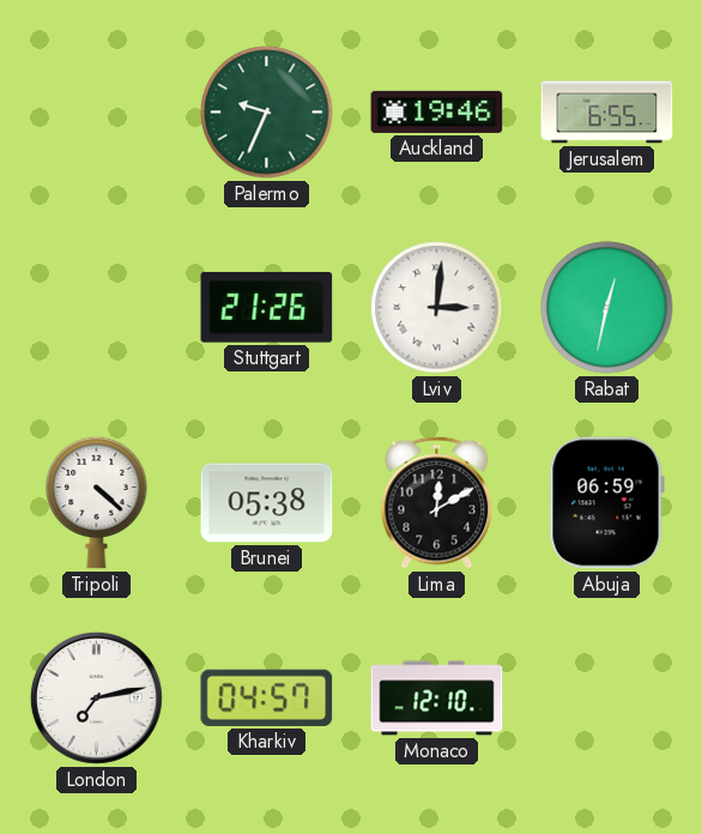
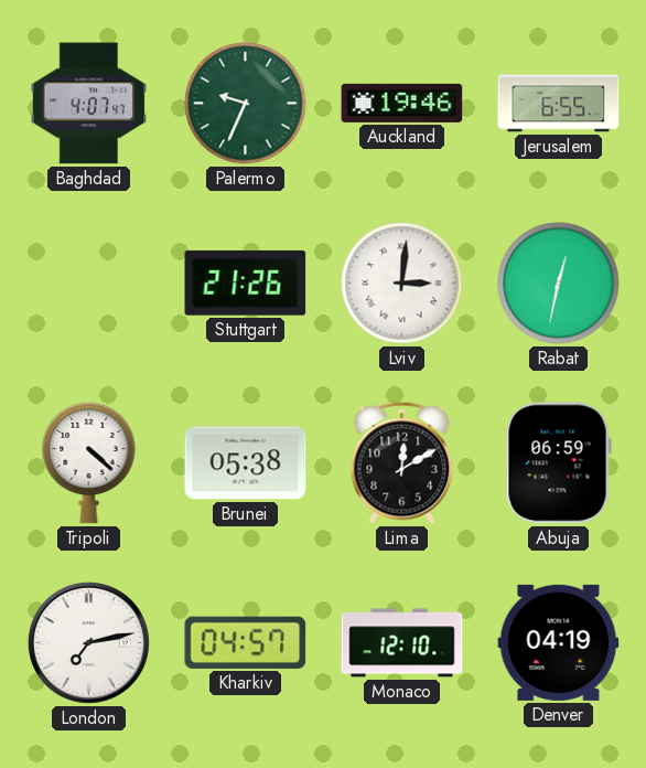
Baghdad: none -> 4:07
Denver: none -> 04:19
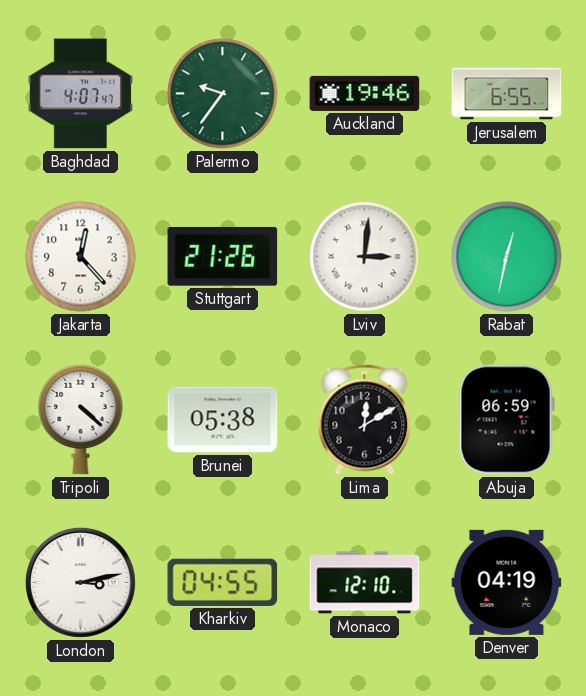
Palermo: 9:34 -> 9:36
Jakarta: none -> 12:23
London: 7:13 -> 3:13
Kharkiv: 04:57 -> 04:55
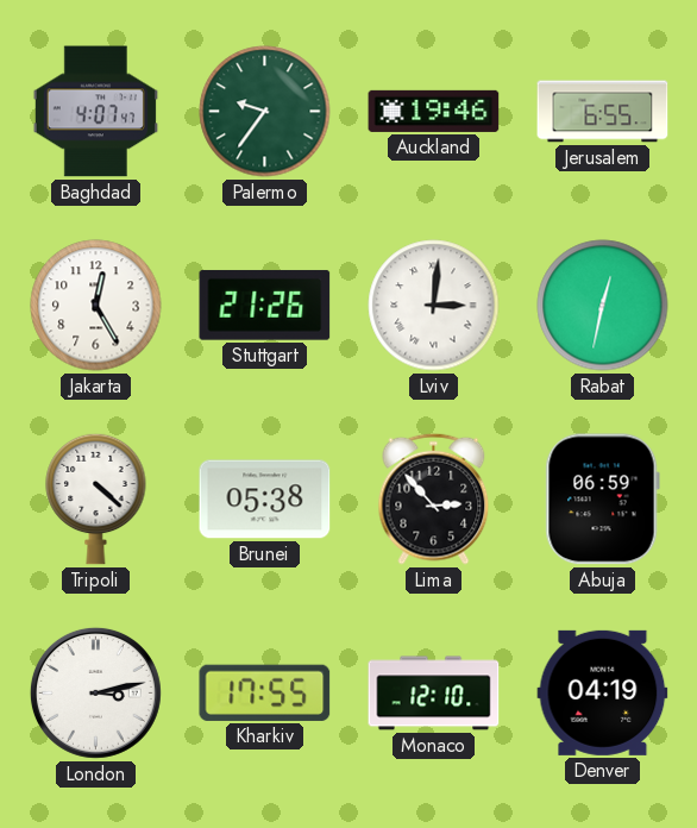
Jakarta: 12:23 -> 12:25
Lima: 12:10 -> 2:53
Kharkiv: 04:55 -> 17:55
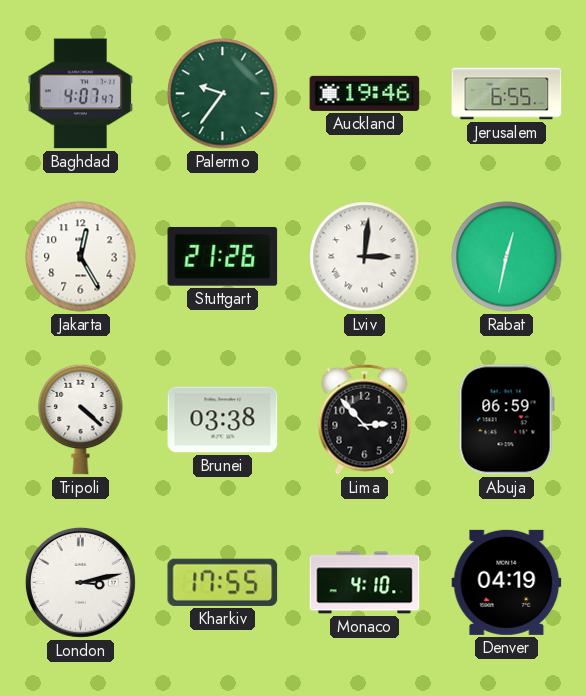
Brunei: 05:38 -> 03:38
Monaco: 12:10 -> 4:10
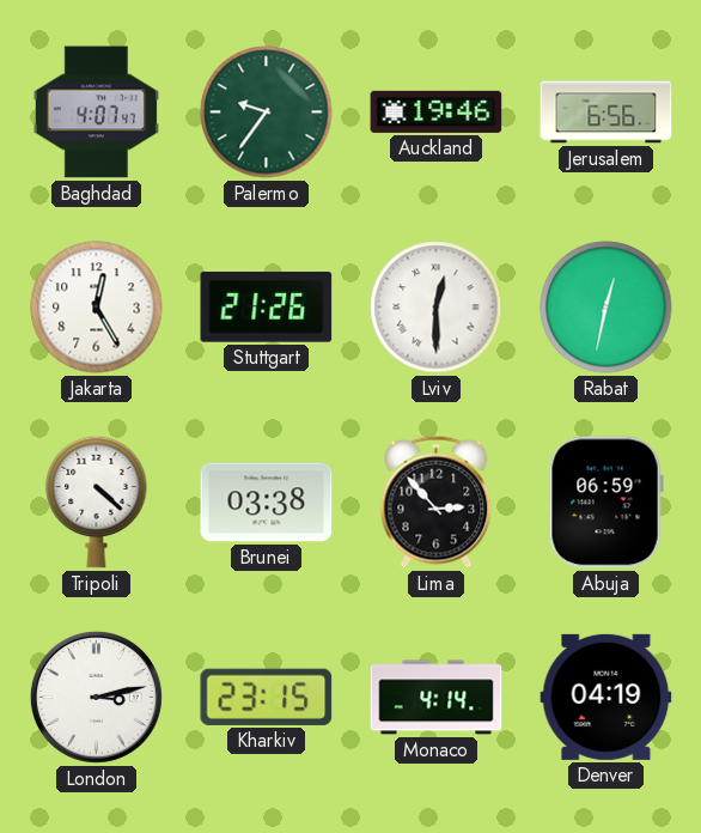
Jerusalem: 6:55 -> 6:56
Lviv: 3:01 -> 12:30
Kharkiv: 17:55 -> 23:15
Monaco: 4:10 -> 4:14
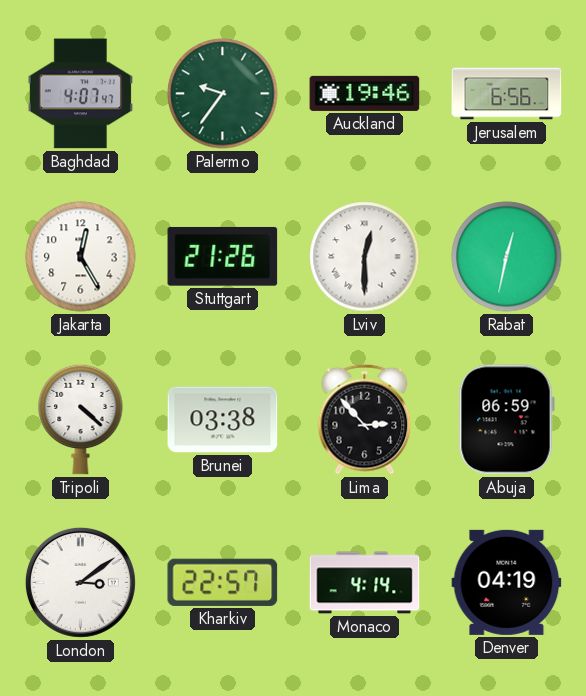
London: 3:13 -> 3:09
Kharkiv: 23:15 -> 22:57
